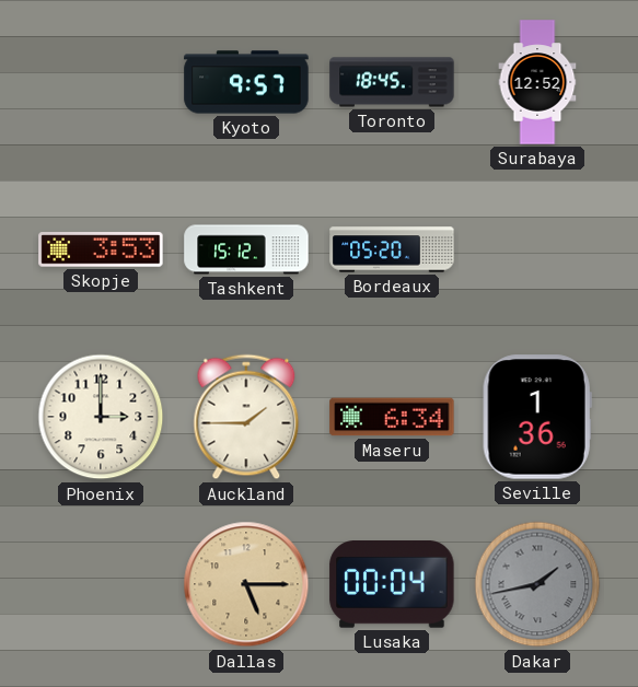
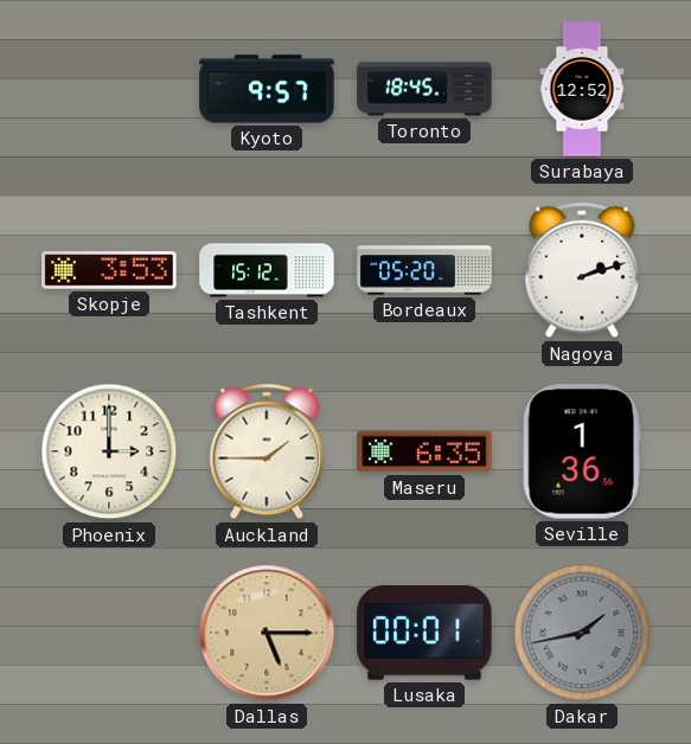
Nagoya: none -> 2:12
Maseru: 6:34 -> 6:35
Lusaka: 00:04 -> 00:01
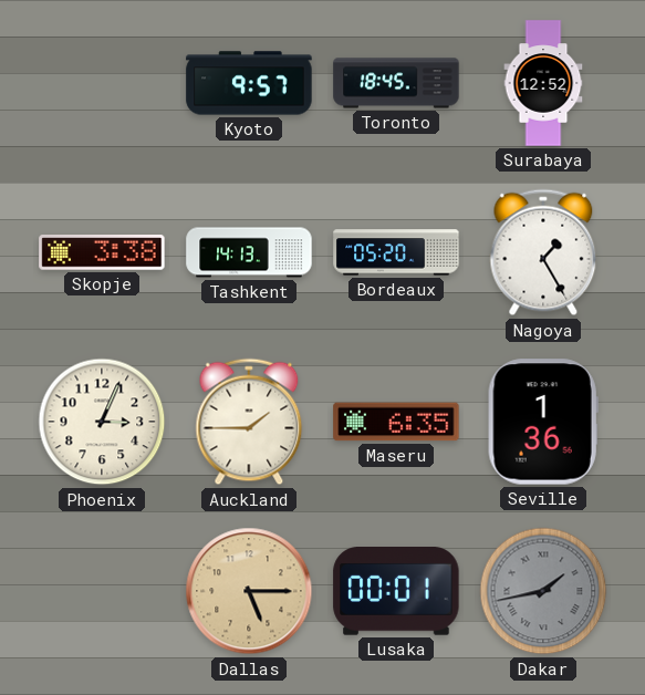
Skopje: 3:53 -> 3:38
Tashkent: 15:12 -> 14:13
Nagoya: 2:12 -> 1:25
Phoenix: 3:00 -> 3:04
